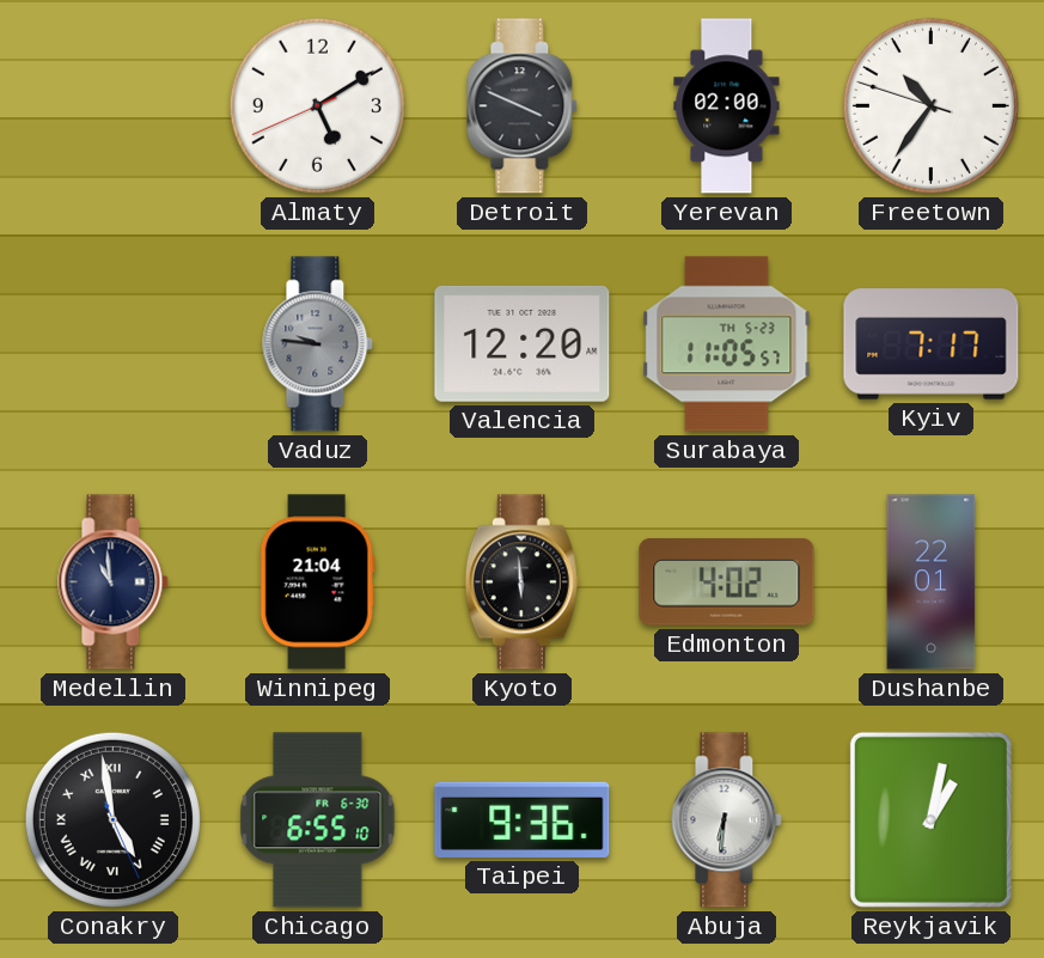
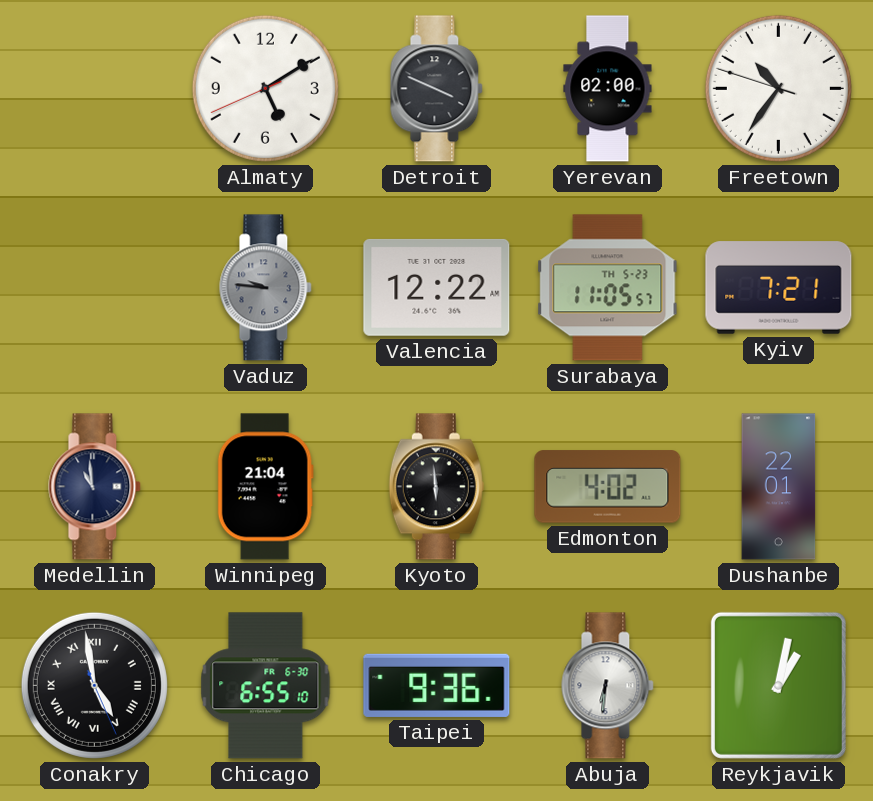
Valencia: 12:20 -> 12:22
Kyiv: 7:17 -> 7:21
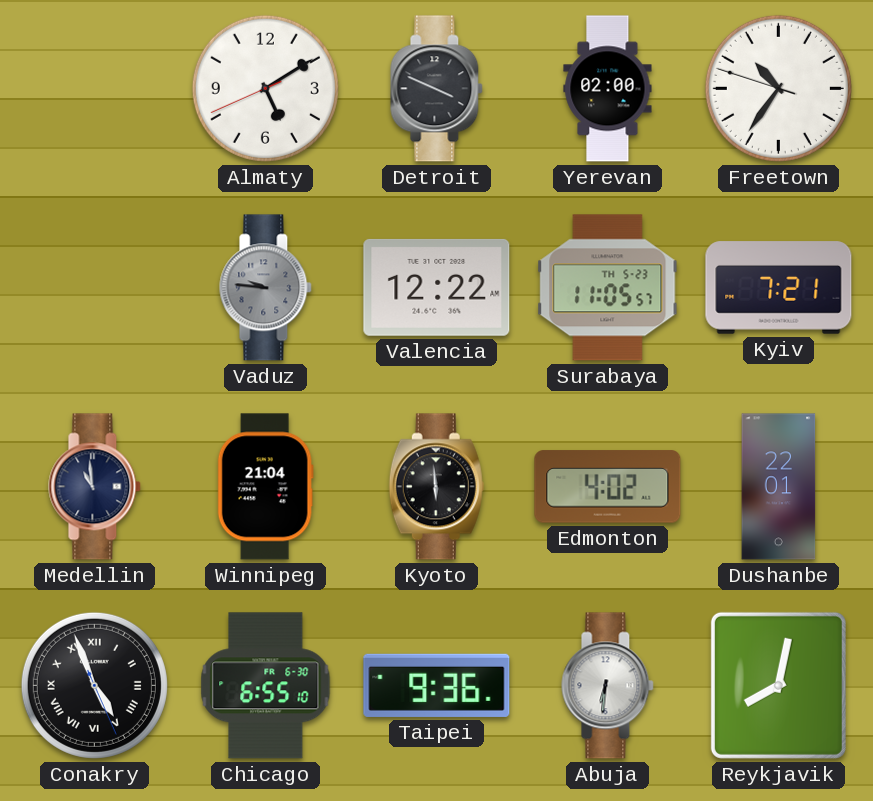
Conakry: 4:58 -> 4:56
Reykjavik: 1:02 -> 8:02
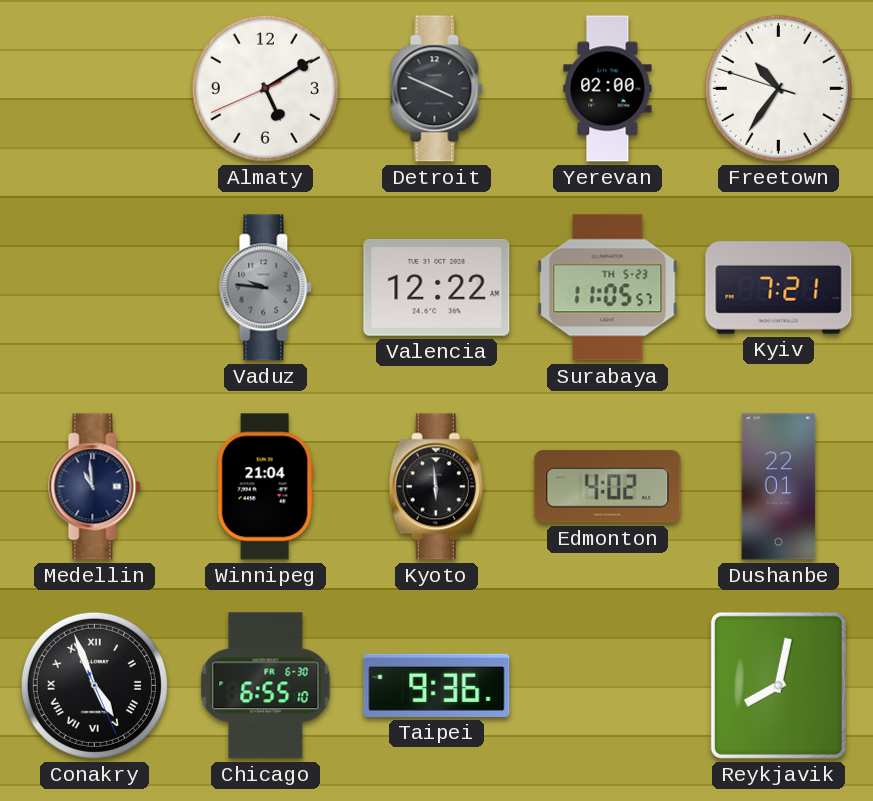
Abuja: 6:31 -> none
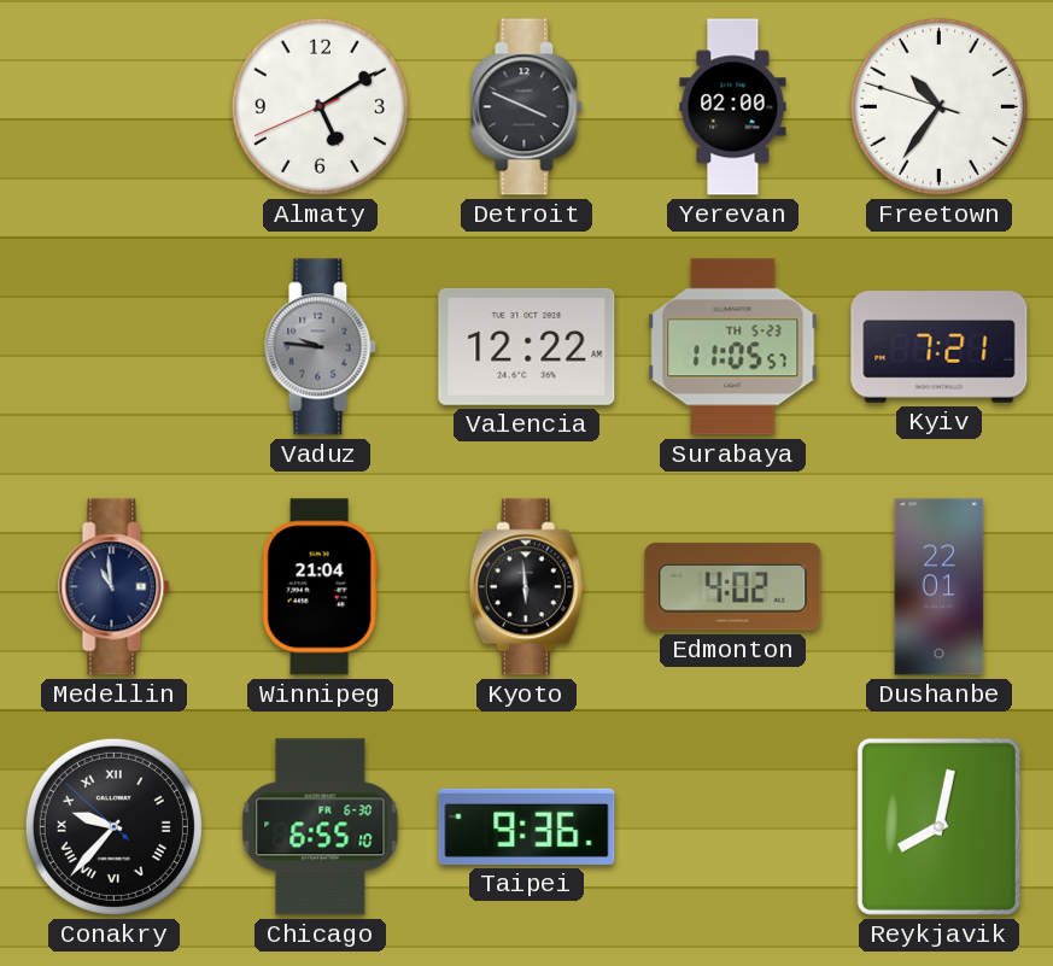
Conakry: 4:56 -> 9:36
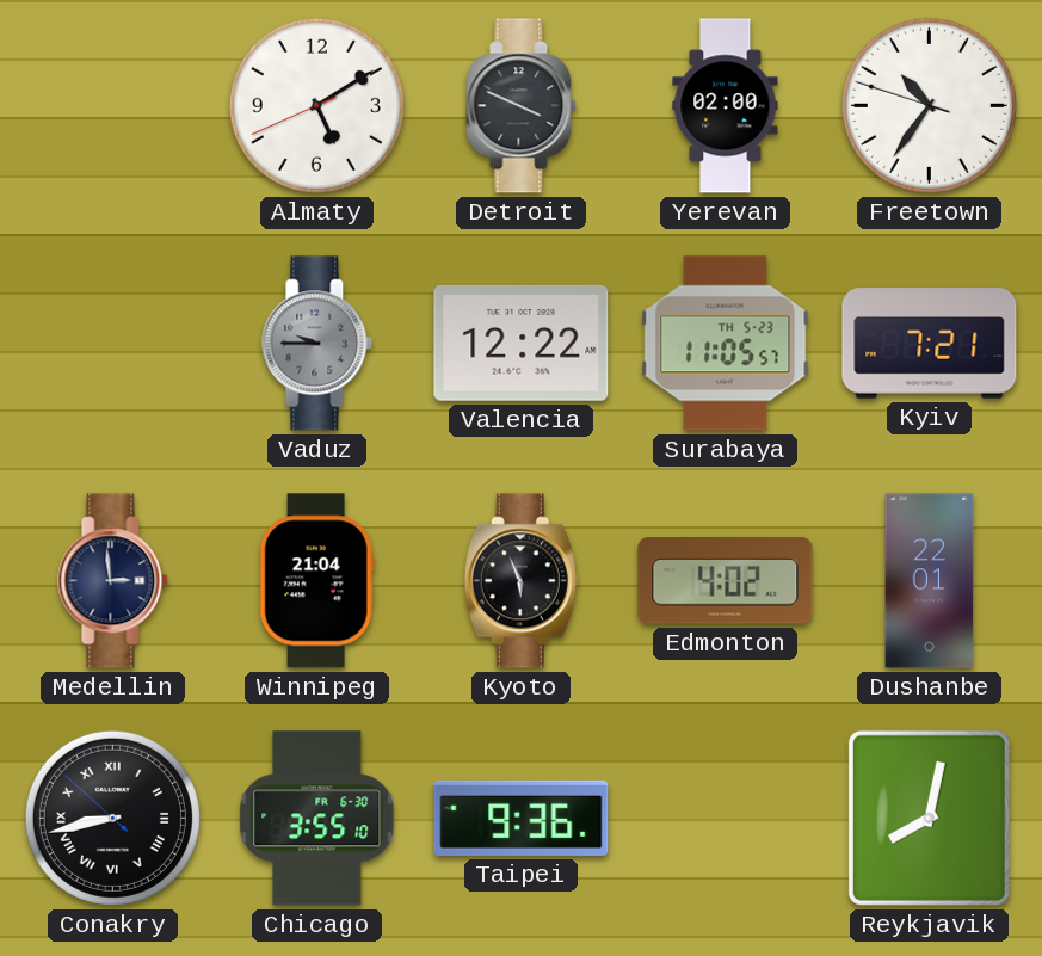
Vaduz: 9:46 -> 9:45
Medellin: 10:59 -> 2:59
Kyoto: 5:59 -> 5:56
Conakry: 9:36 -> 8:42
Chicago: 6:55 -> 3:55
